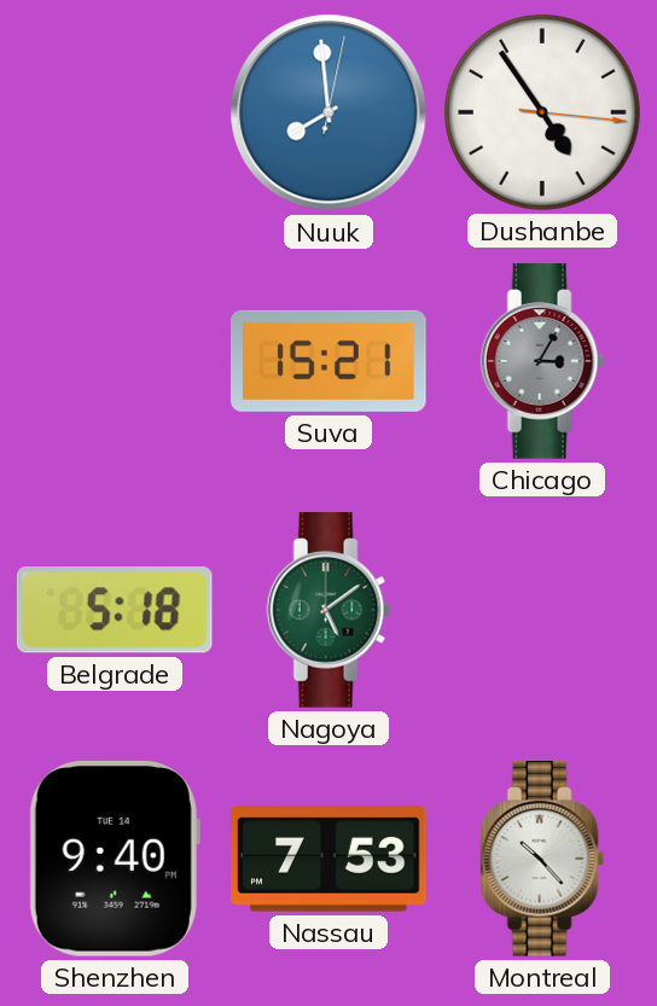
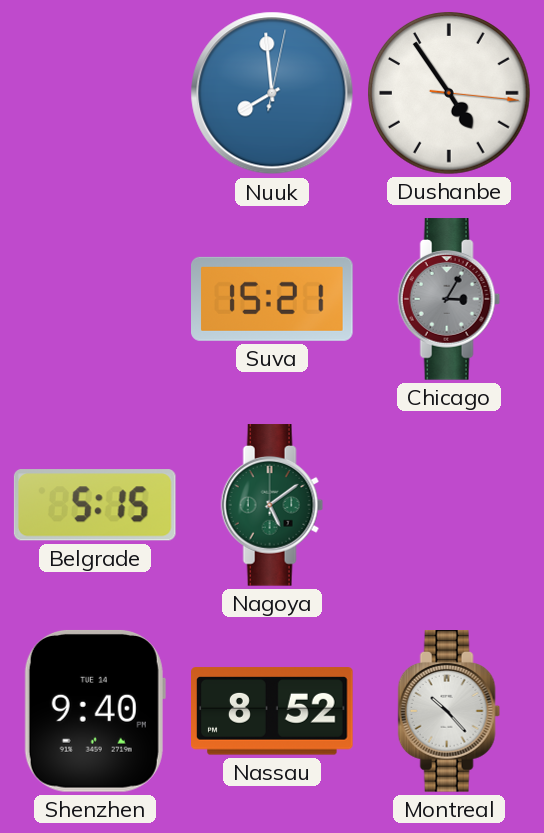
Belgrade: 5:18 -> 5:15
Nassau: 7:53 -> 8:52
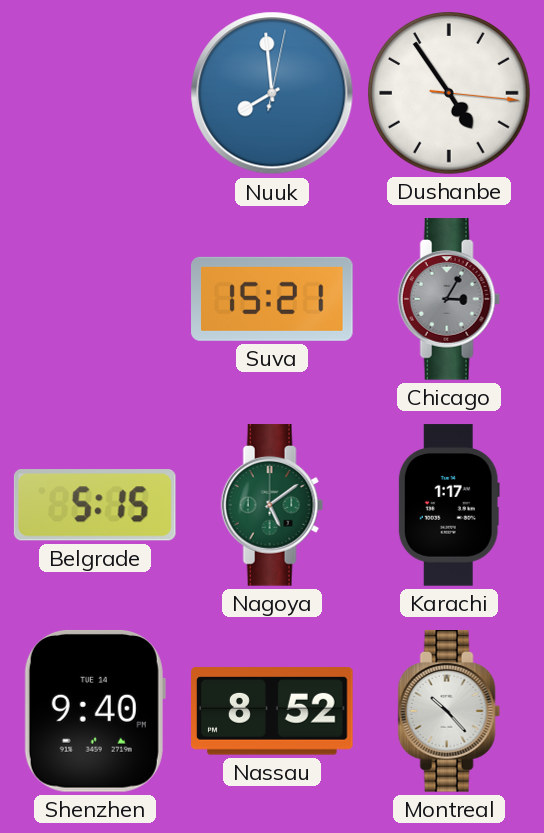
Karachi: none -> 1:17
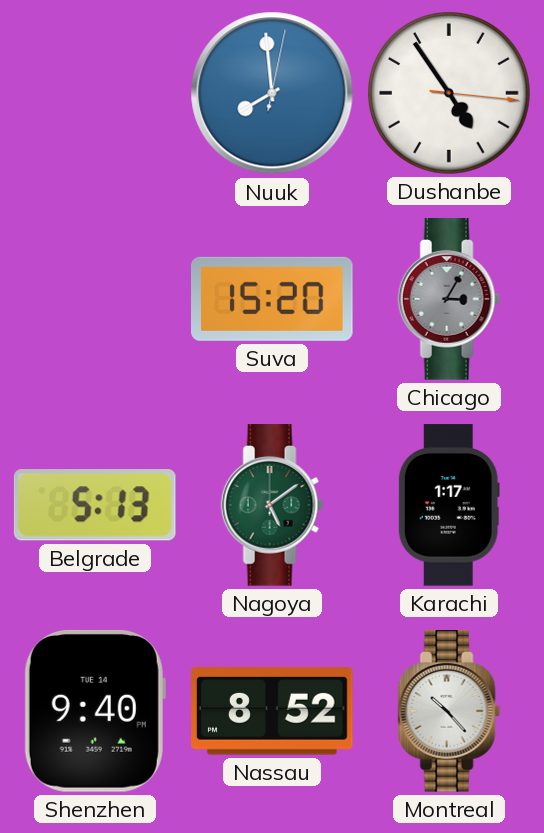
Suva: 15:21 -> 15:20
Belgrade: 5:15 -> 5:13
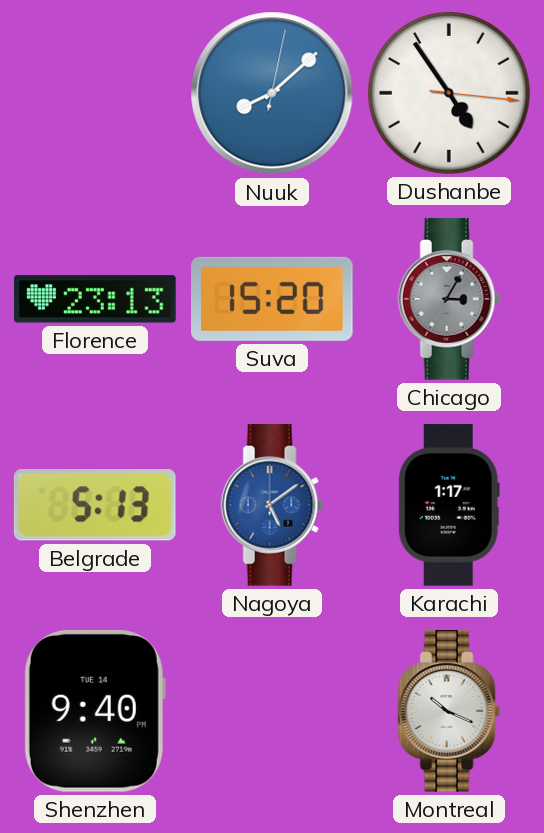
Nuuk: 7:59 -> 8:08
Florence: none -> 23:13
Nagoya dial: green -> blue
Nassau: 8:52 -> none
Montreal: 10:23 -> 10:19
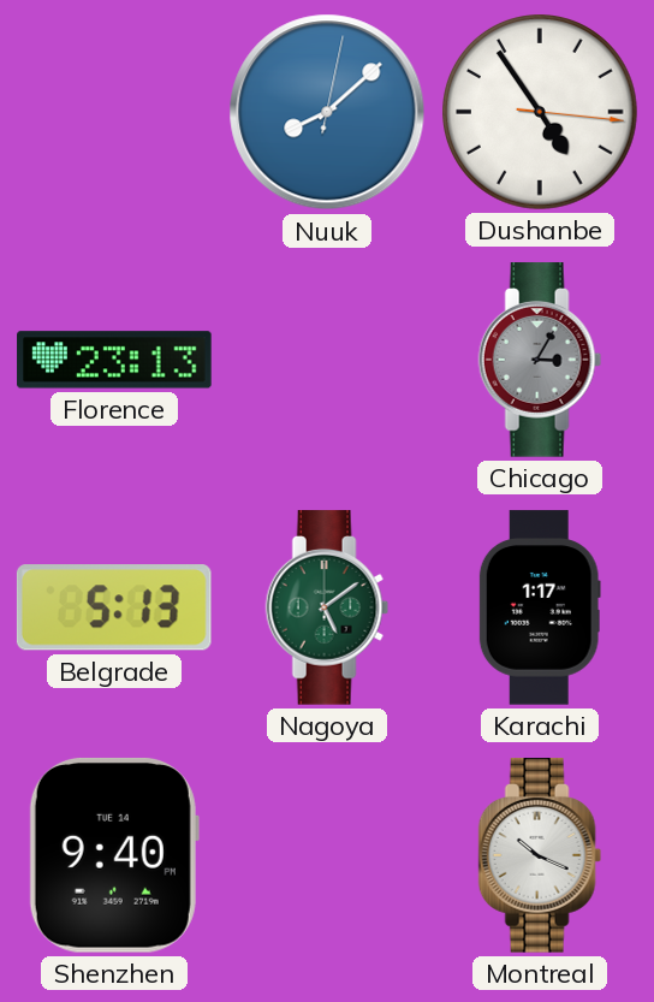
Suva: 15:20 -> none
Nagoya dial: blue -> green
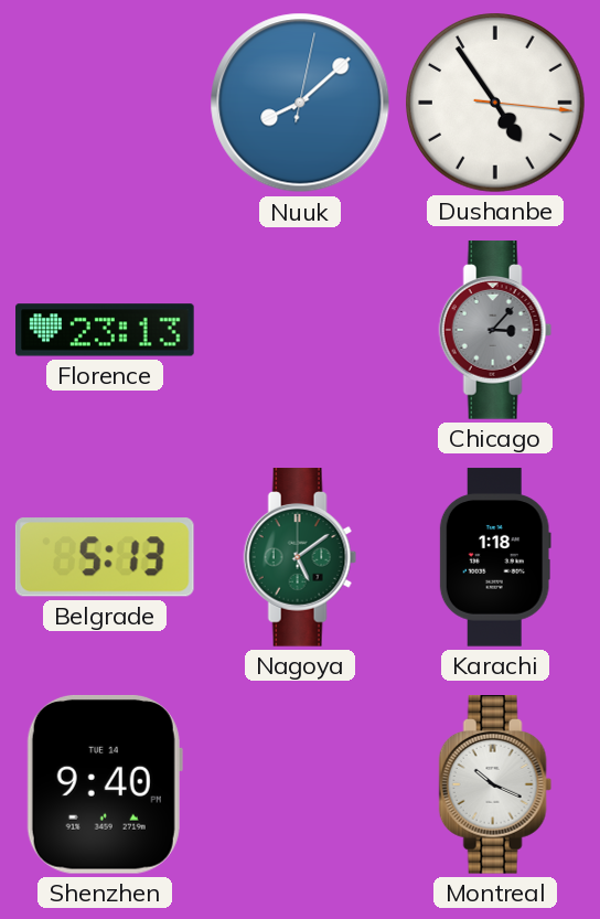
Chicago: 3:05 -> 3:07
Karachi: 1:17 -> 1:18
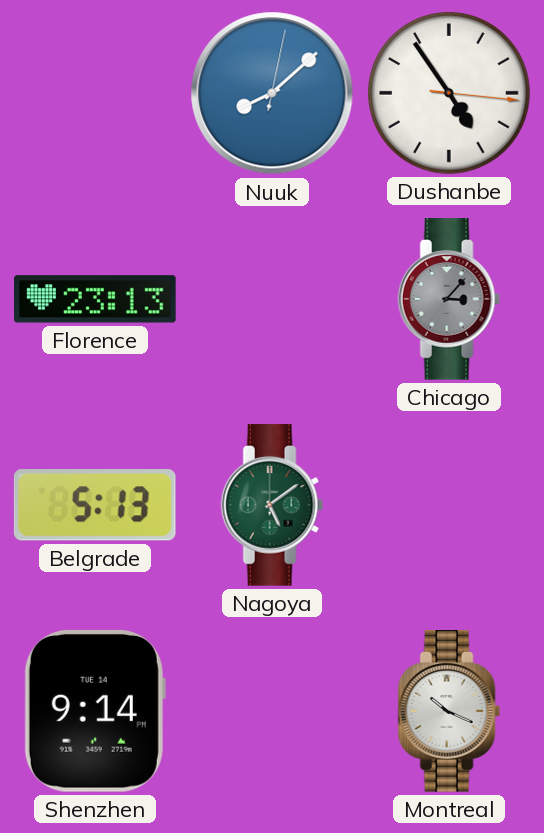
Karachi: 1:18 -> none
Shenzhen: 9:40 -> 9:14
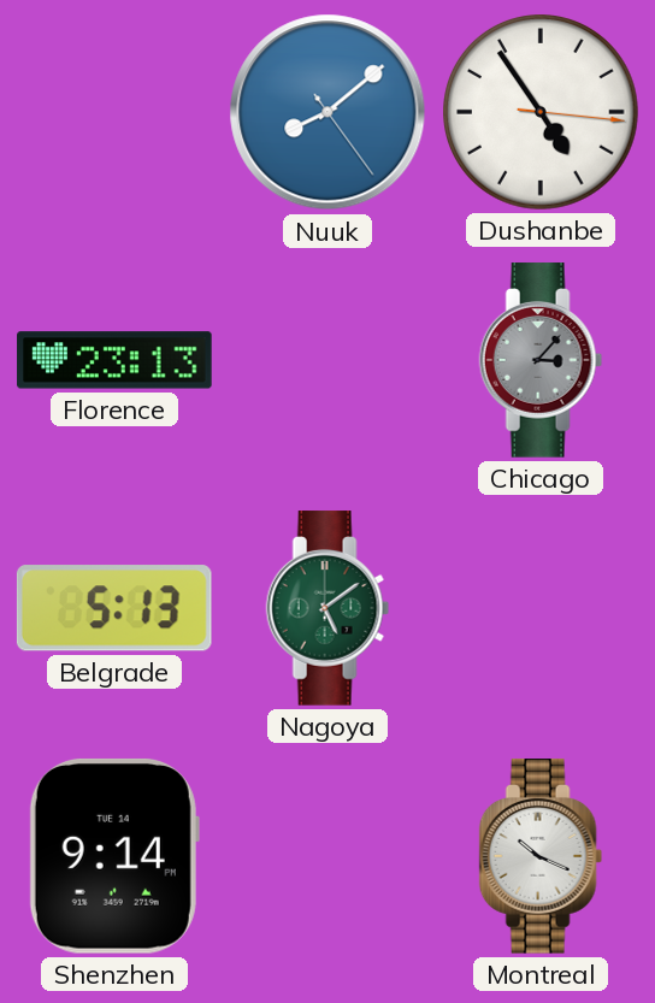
Nuuk: 8:08:02 -> 8:08:24
